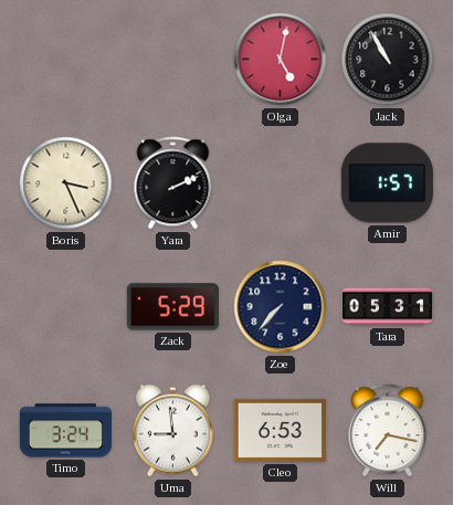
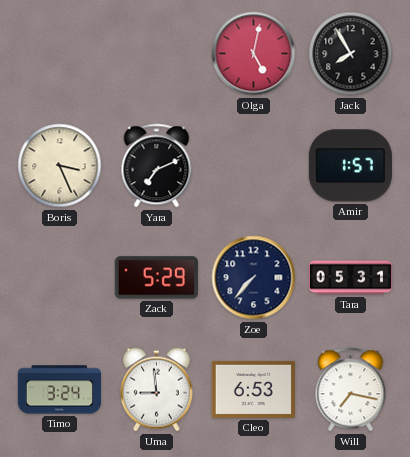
Jack: 10:55 -> 7:55
Yara: 2:11 -> 7:11
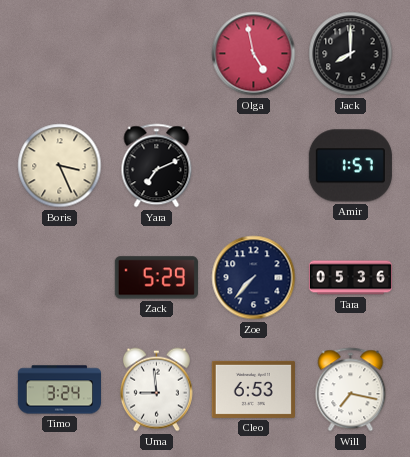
Olga: 5:02 -> 4:58
Jack: 7:55 -> 8:00
Tara: 05:31 -> 05:36
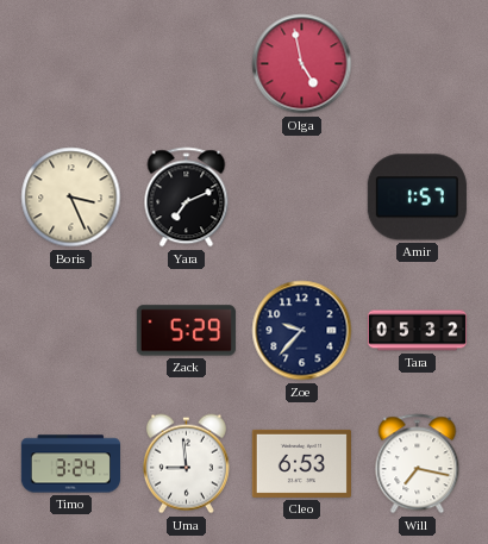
Jack: 8:00 -> none
Zoe: 7:37 -> 9:37
Tara: 05:36 -> 05:32
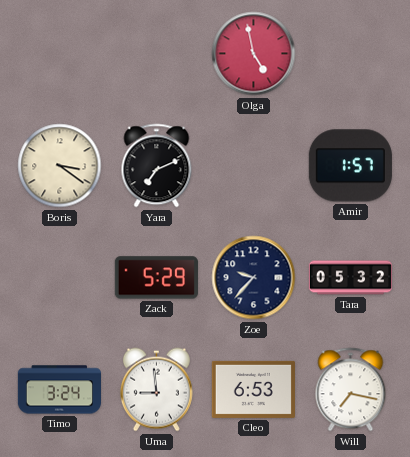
Boris: 3:26 -> 3:21
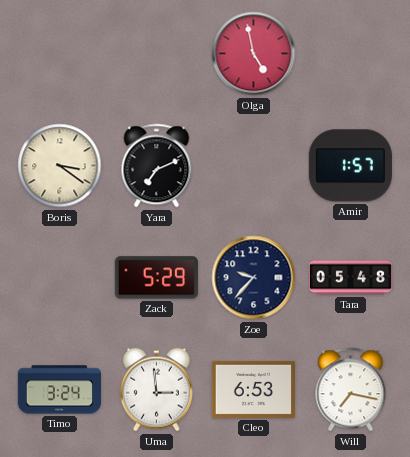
Tara: 05:32 -> 05:48
Uma: 8:59 -> 2:59
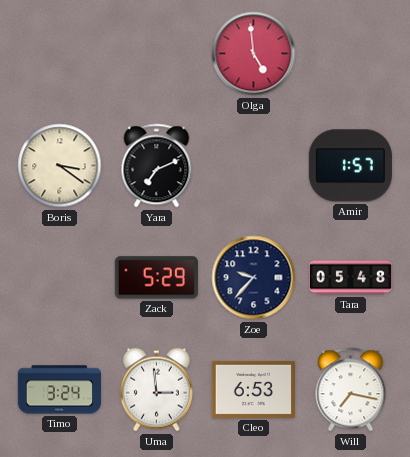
Olga: 4:58 -> 4:59
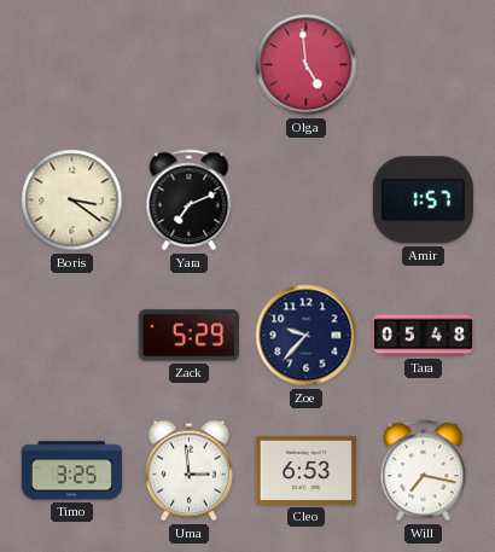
Timo: 3:24 -> 3:25
